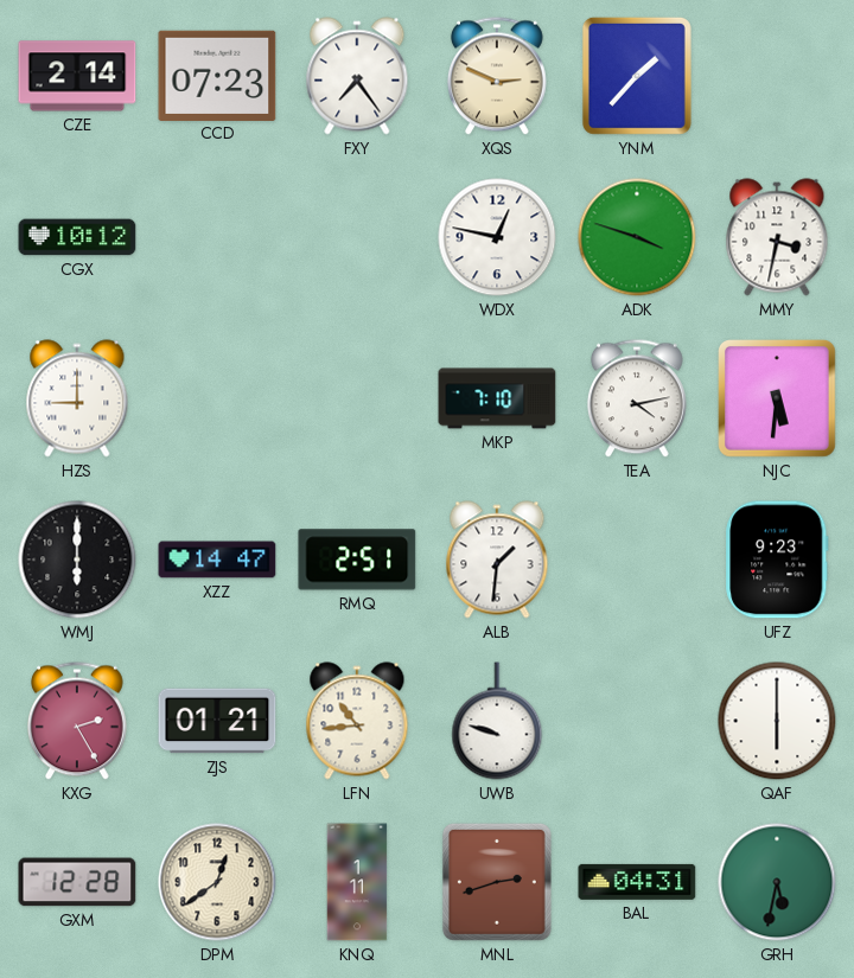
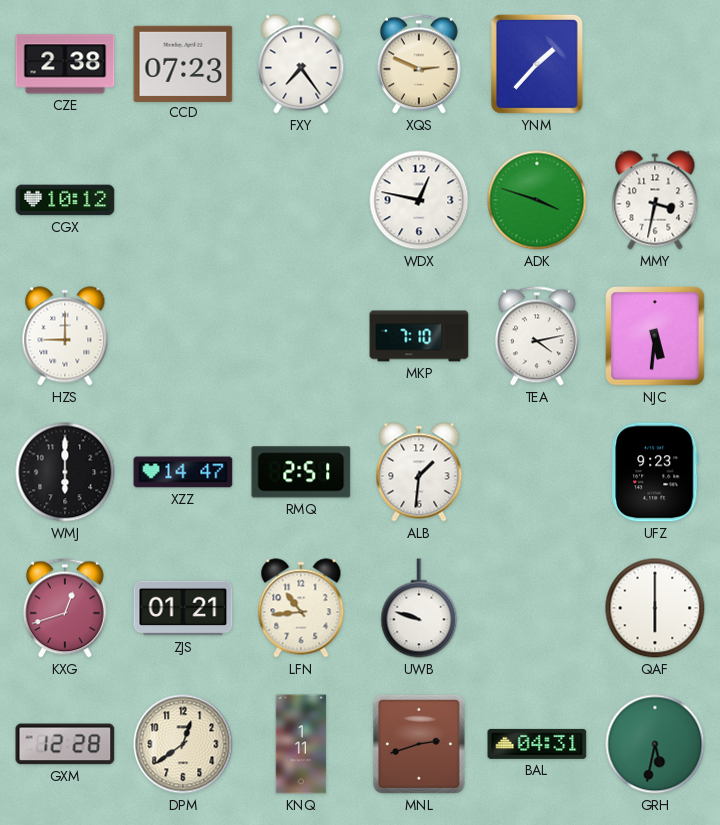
CZE: 2:14 -> 2:38
KXG: 2:25 -> 12:42
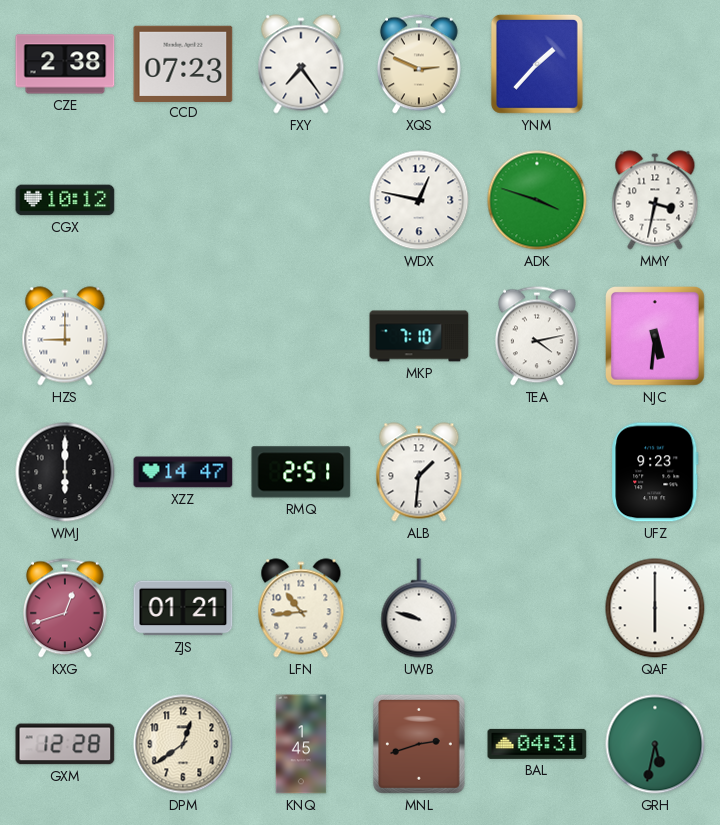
KNQ: 1:11 -> 1:45
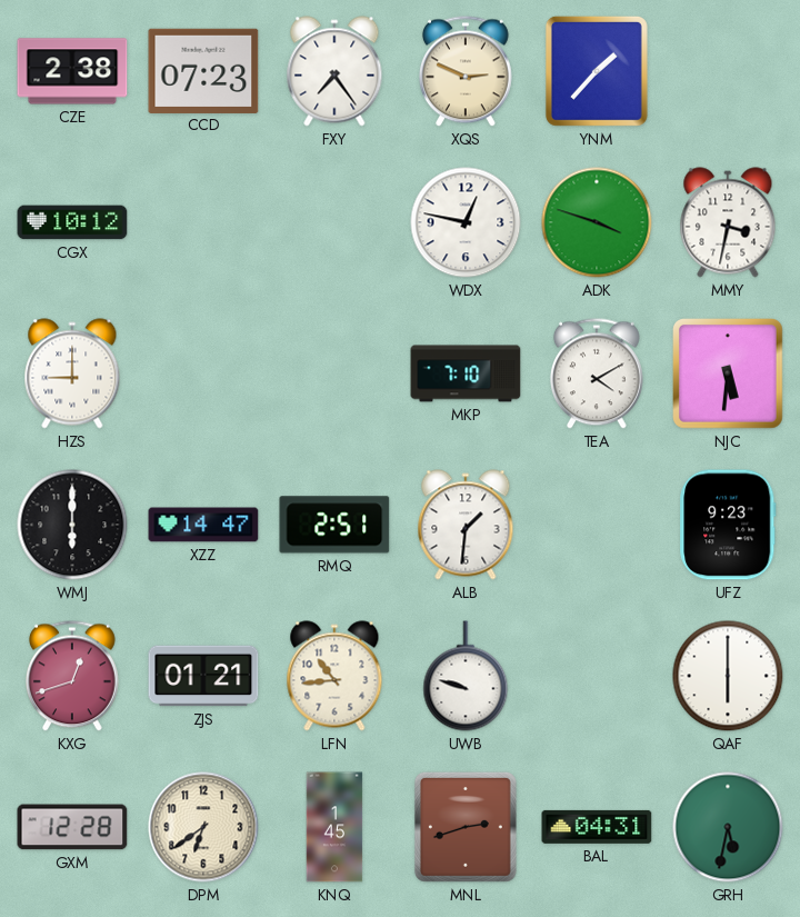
TEA: 4:13 -> 4:10
DPM: 12:39 -> 6:39
